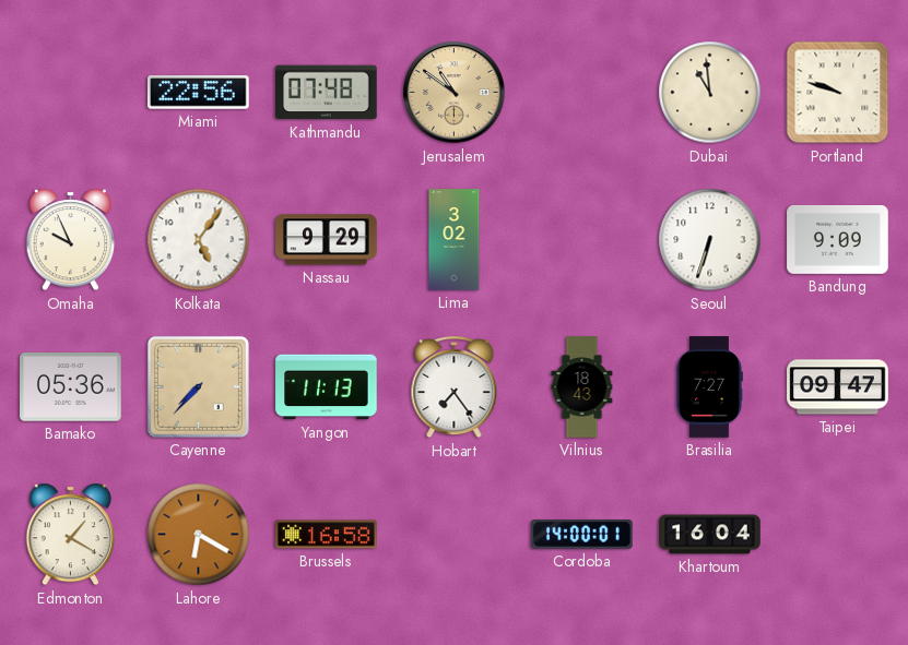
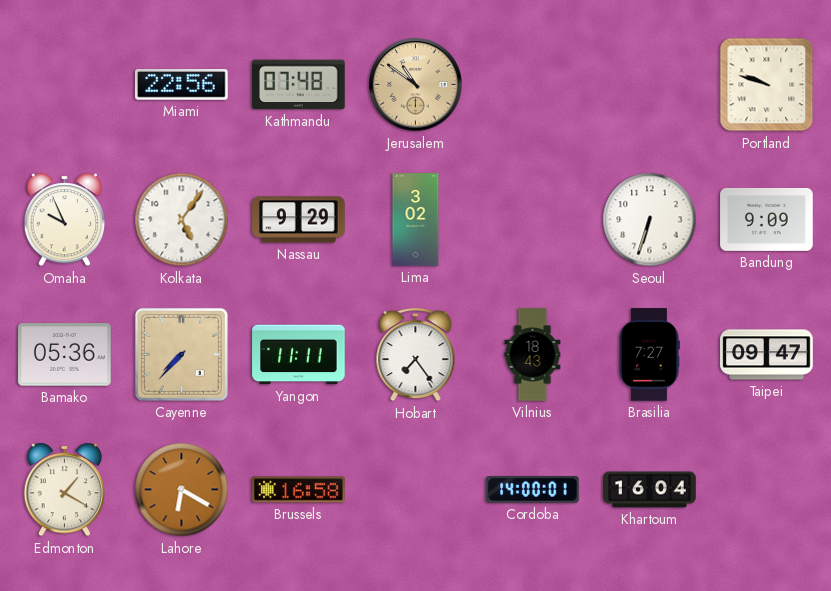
Dubai: 10:59 -> none
Yangon: 11:13 -> 11:11
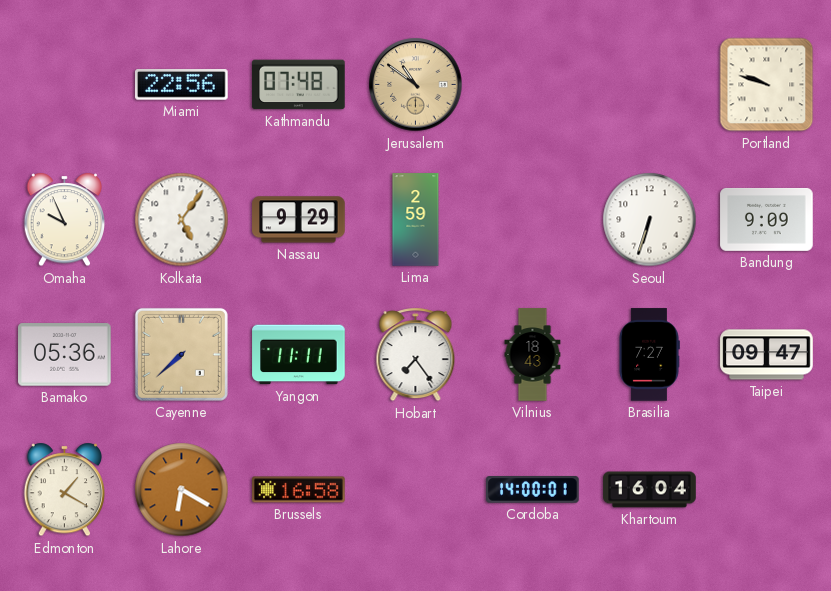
Lima: 3:02 -> 2:59
Cayenne: 7:37 -> 7:38
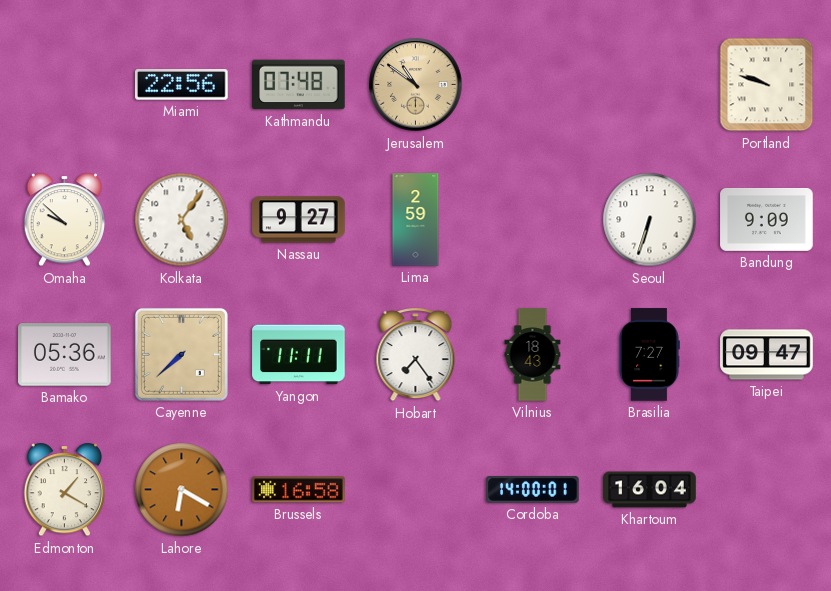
Omaha: 9:56 -> 9:52
Nassau: 9:29 -> 9:27
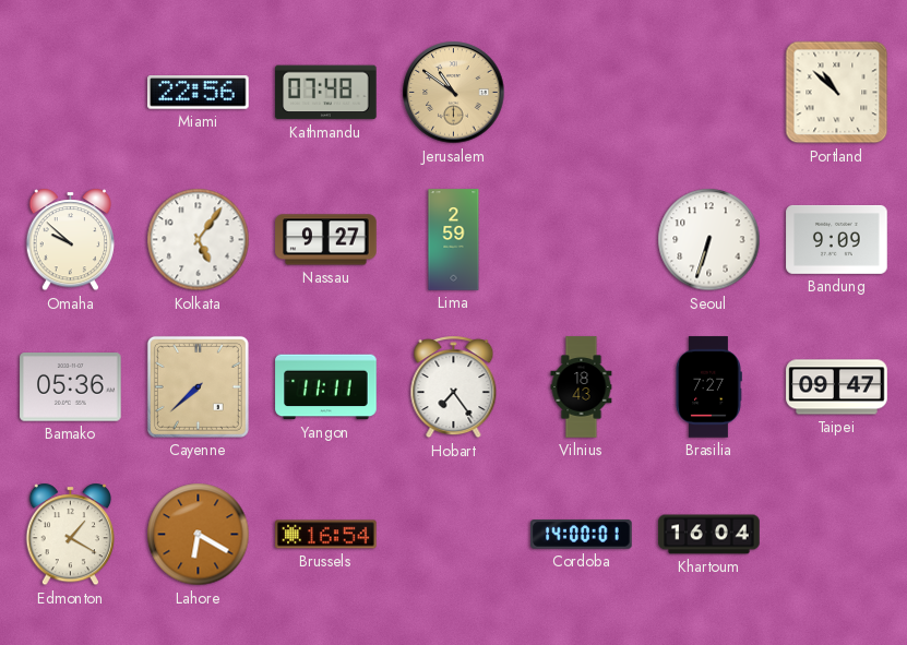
Portland: 9:48 -> 10:52
Brussels: 16:58 -> 16:54
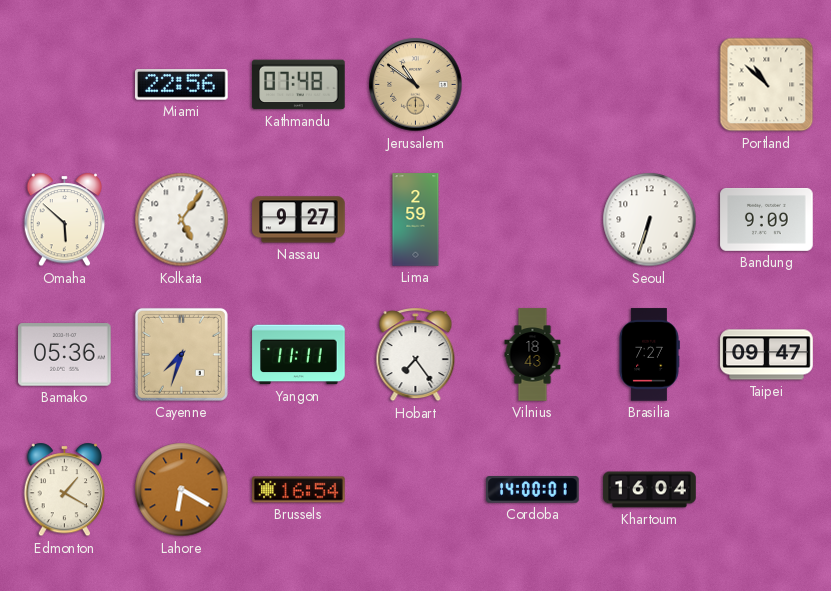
Omaha: 9:52 -> 5:52
Cayenne: 7:38 -> 7:33
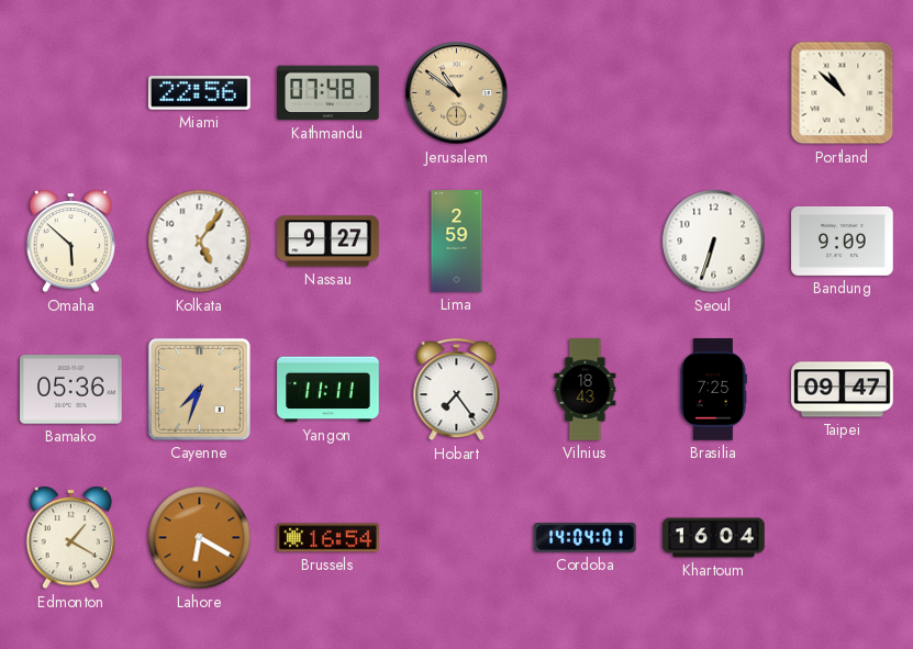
Brasilia: 7:27 -> 7:25
Cordoba: 14:00 -> 14:04
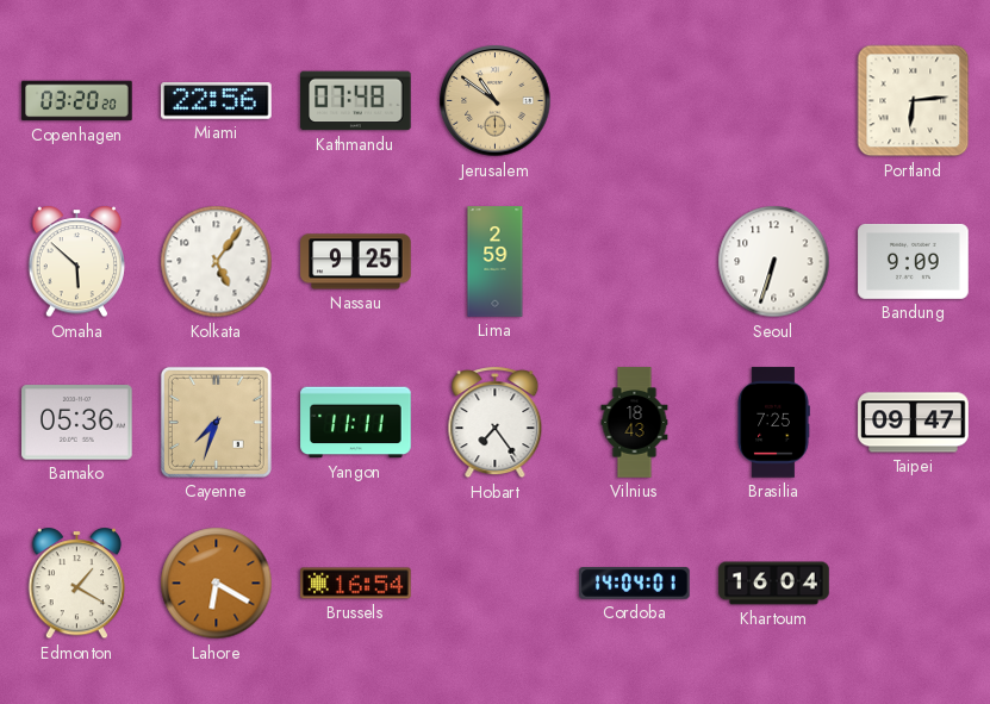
Copenhagen: none -> 03:20
Portland: 10:52 -> 6:14
Nassau: 9:27 -> 9:25
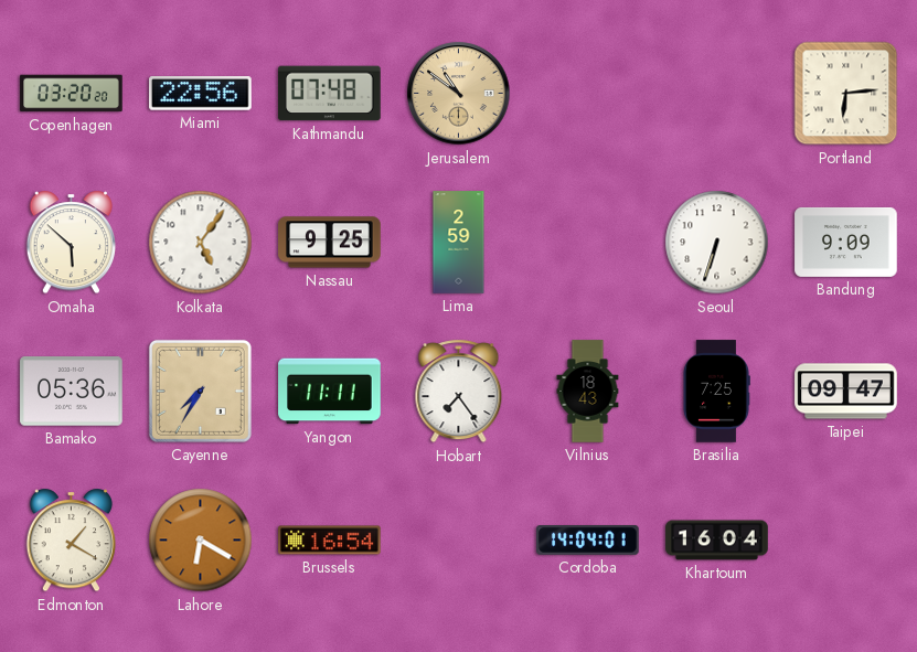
Cayenne: 7:33 -> 7:35
